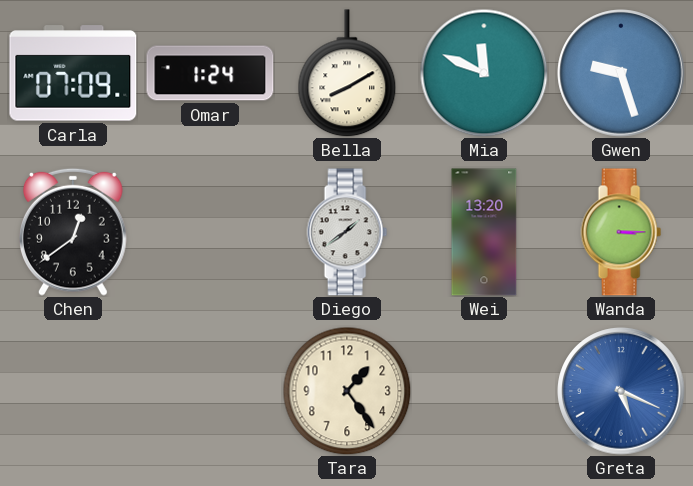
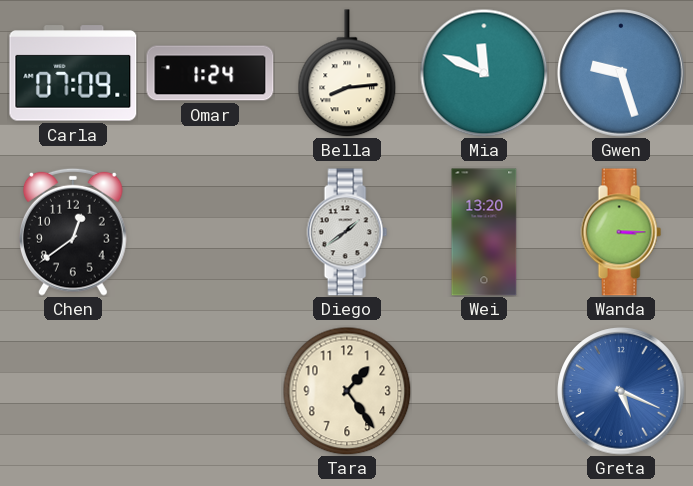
Bella: 8:10 -> 8:14
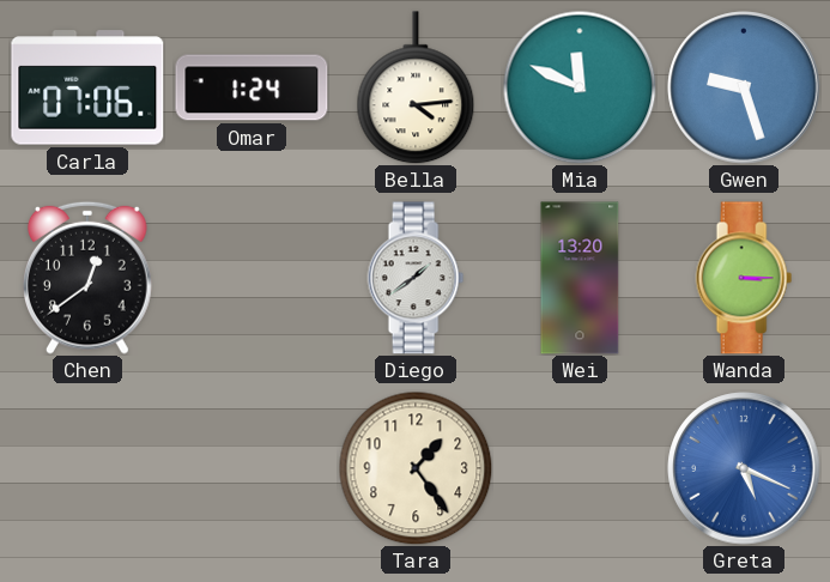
Carla: 07:09 -> 07:06
Bella: 8:14 -> 4:14
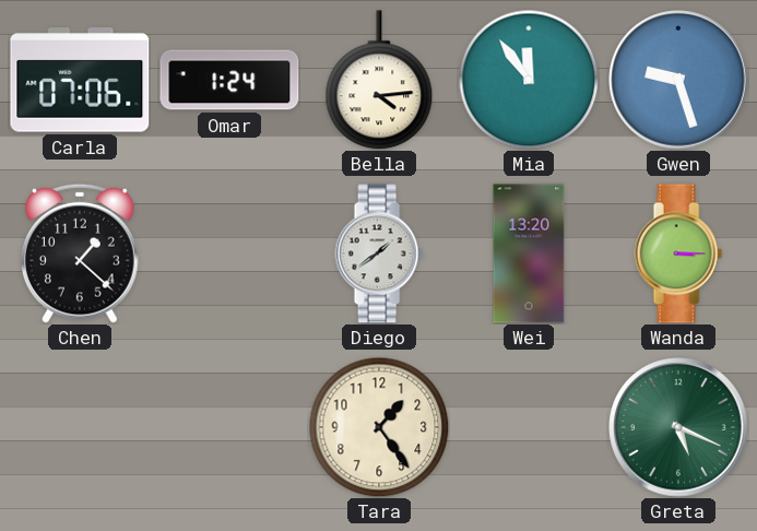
Mia: 11:49 -> 11:54
Chen: 12:39 -> 1:22
Greta dial: blue -> green
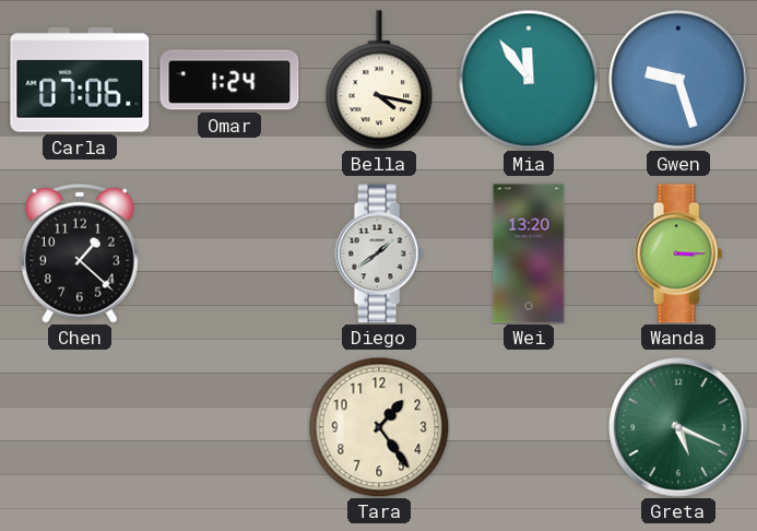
Bella: 4:14 -> 4:17
